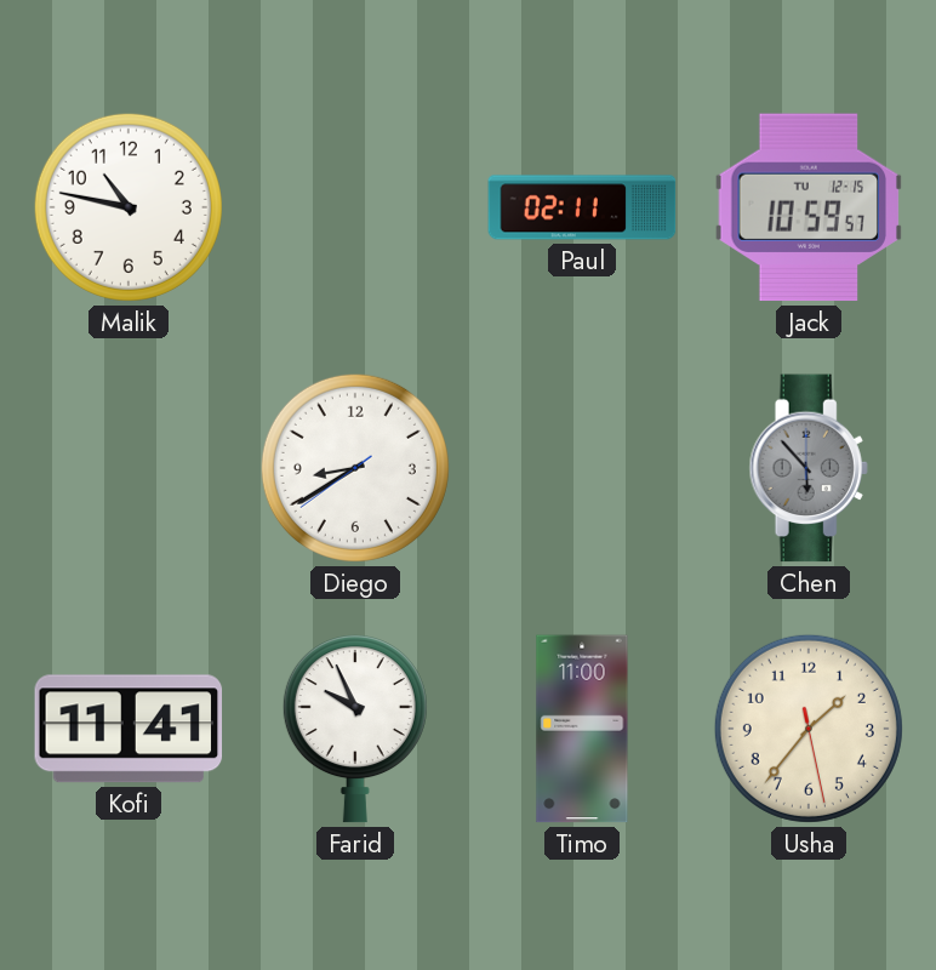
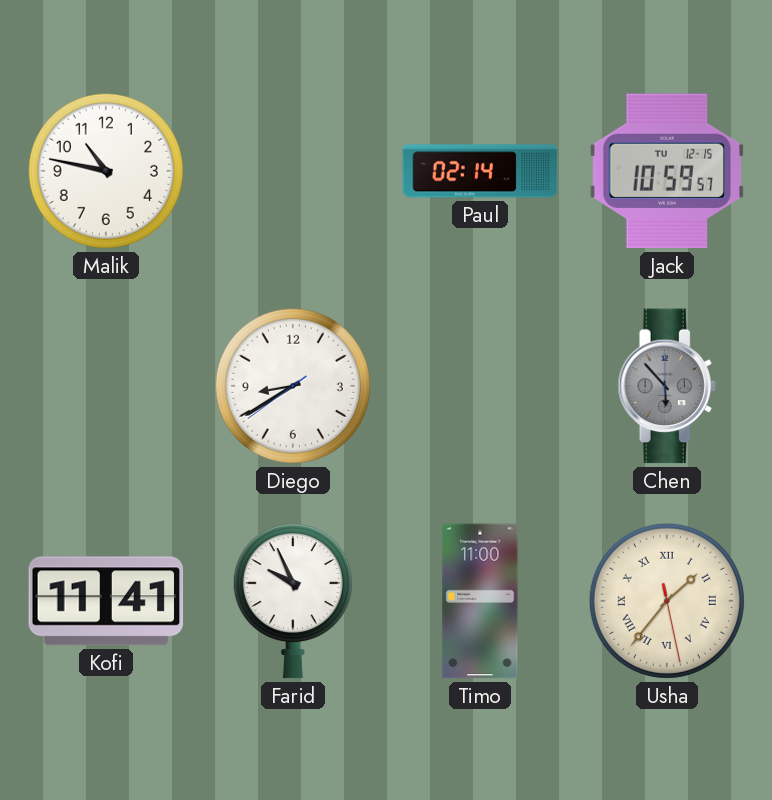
Paul: 02:11 -> 02:14
Usha numerals: Arabic -> Roman
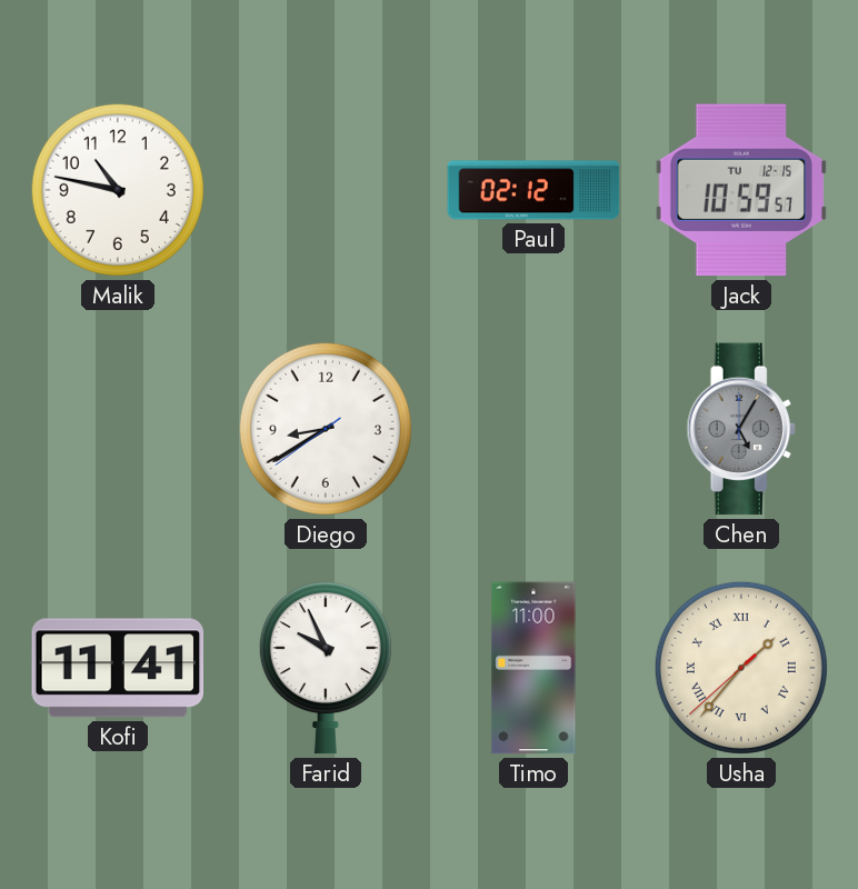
Paul: 02:14 -> 02:12
Chen: 5:53 -> 5:05
Usha: 1:36:28 -> 1:36:38
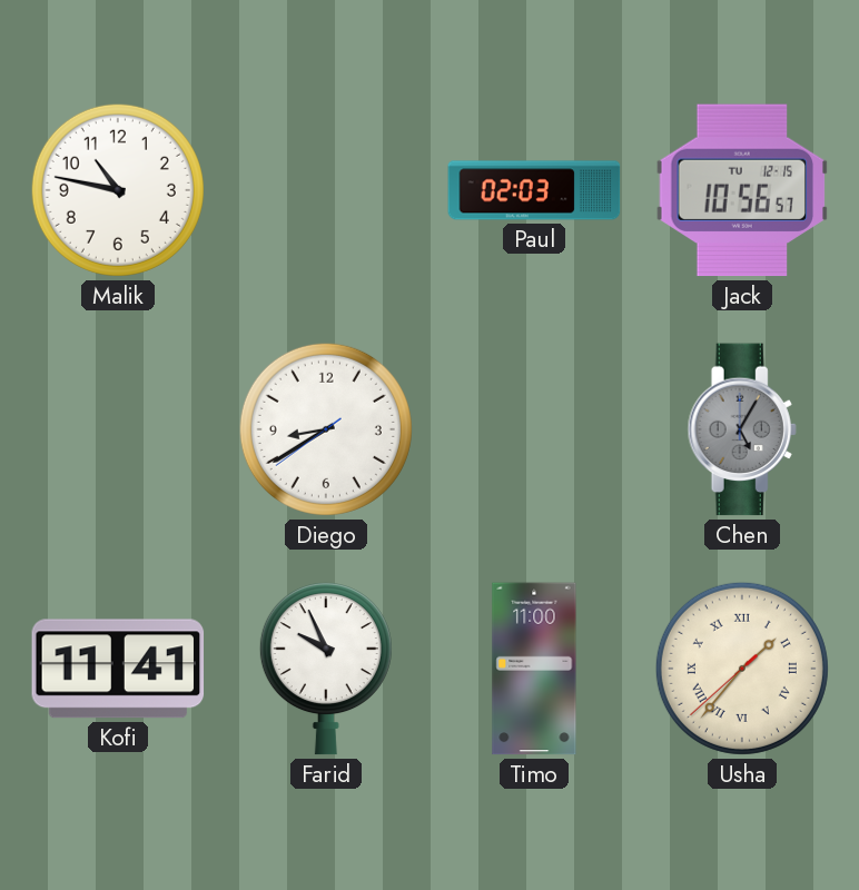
Paul: 02:12 -> 02:03
Jack: 10:59 -> 10:56
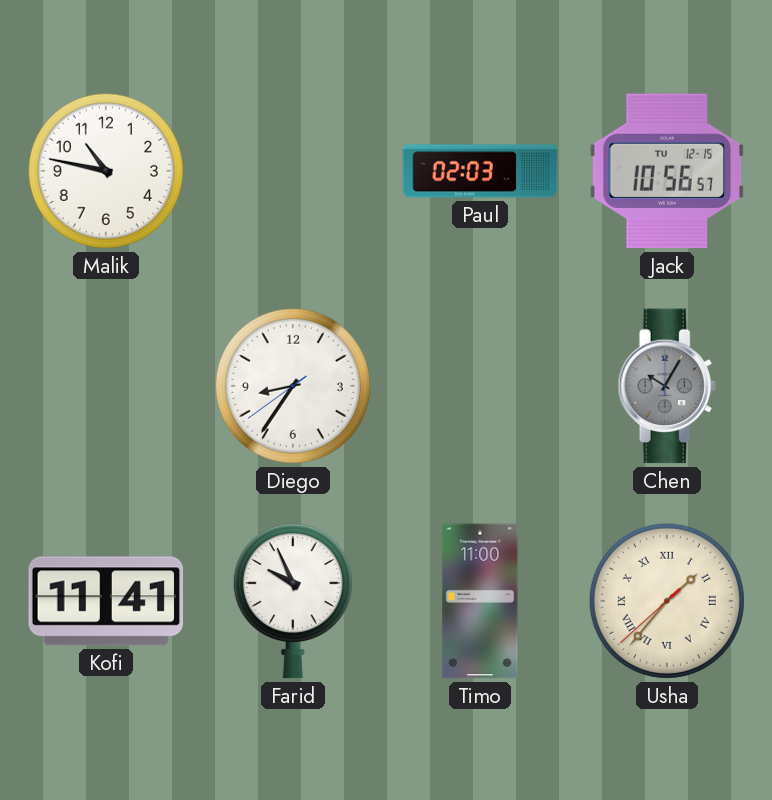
Diego: 8:39 -> 8:35
Chen: 5:05 -> 10:05
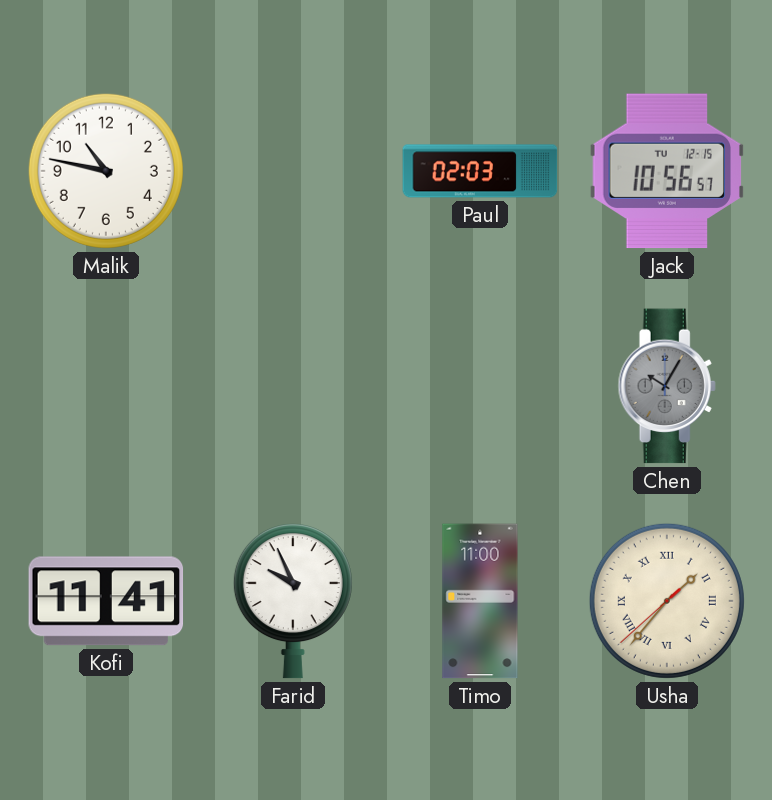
Diego: 8:35 -> none
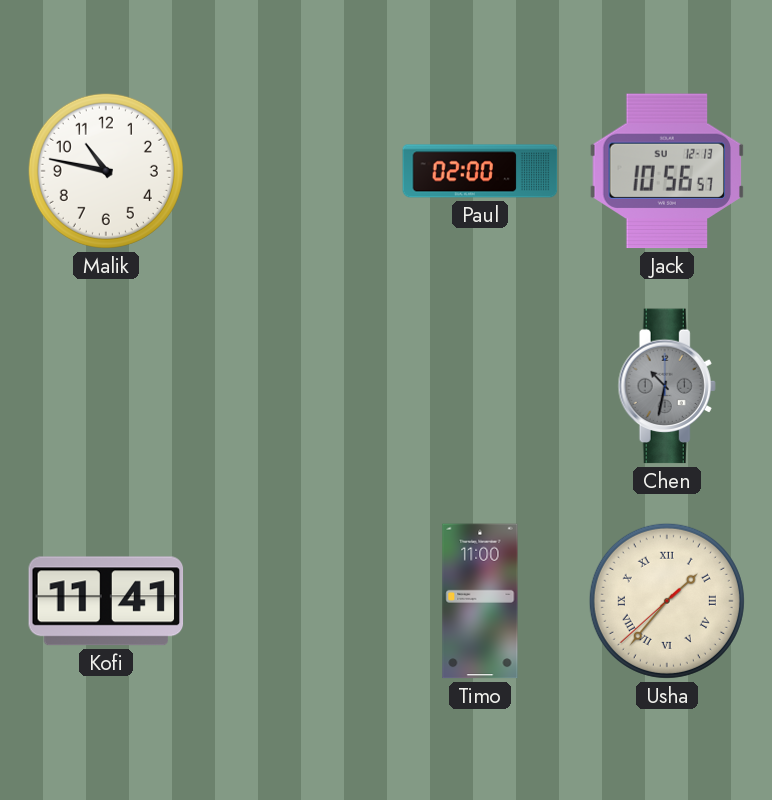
Paul: 02:03 -> 02:00
Jack date: TU 12-15 -> SU 12-13
Chen: 10:05 -> 10:32
Farid: 9:56 -> none
